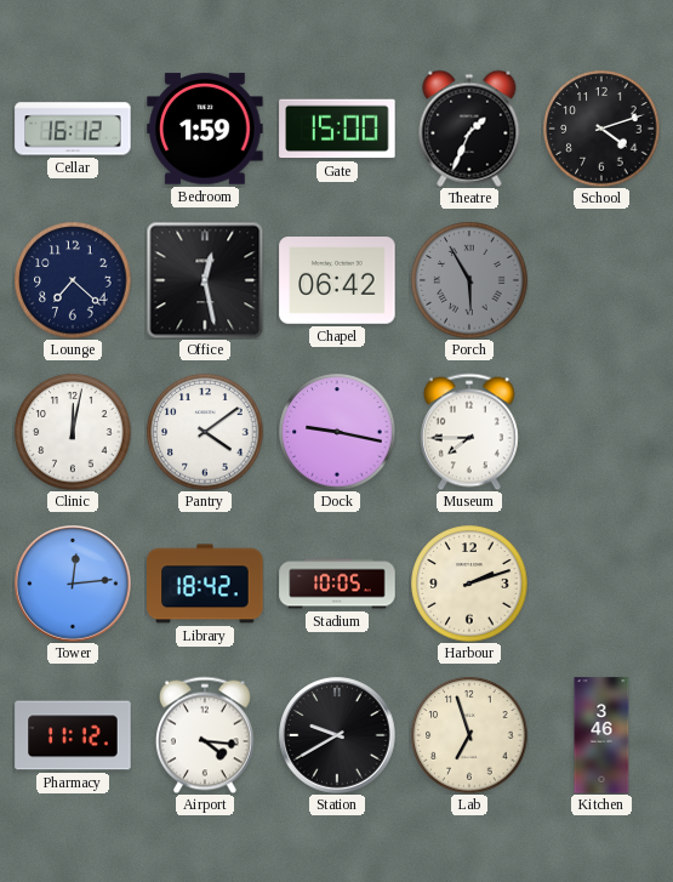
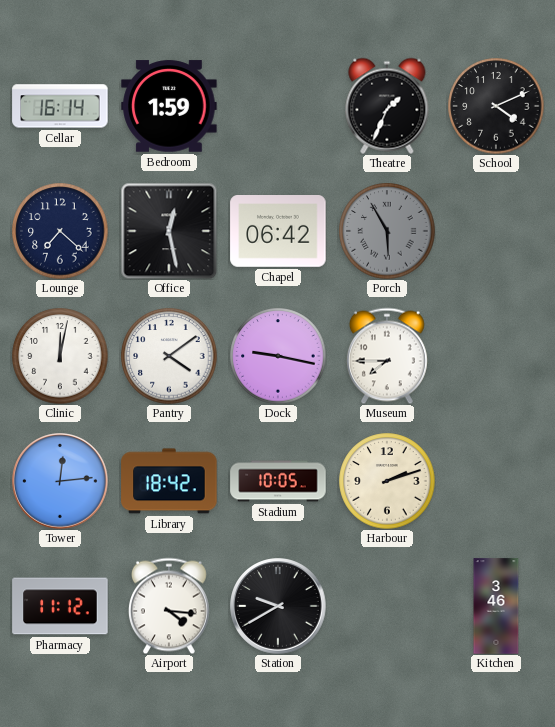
Cellar: 16:12 -> 16:14
Gate: 15:00 -> none
School: 4:12 -> 4:11
Lab: 6:57 -> none
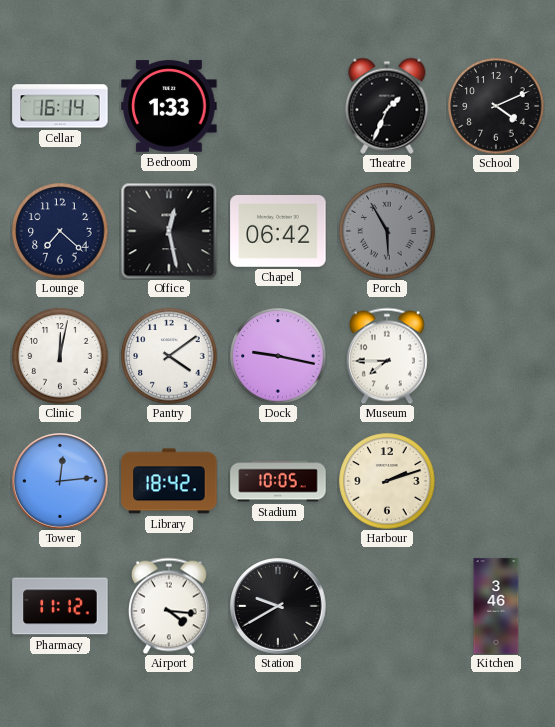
Bedroom: 1:59 -> 1:33
